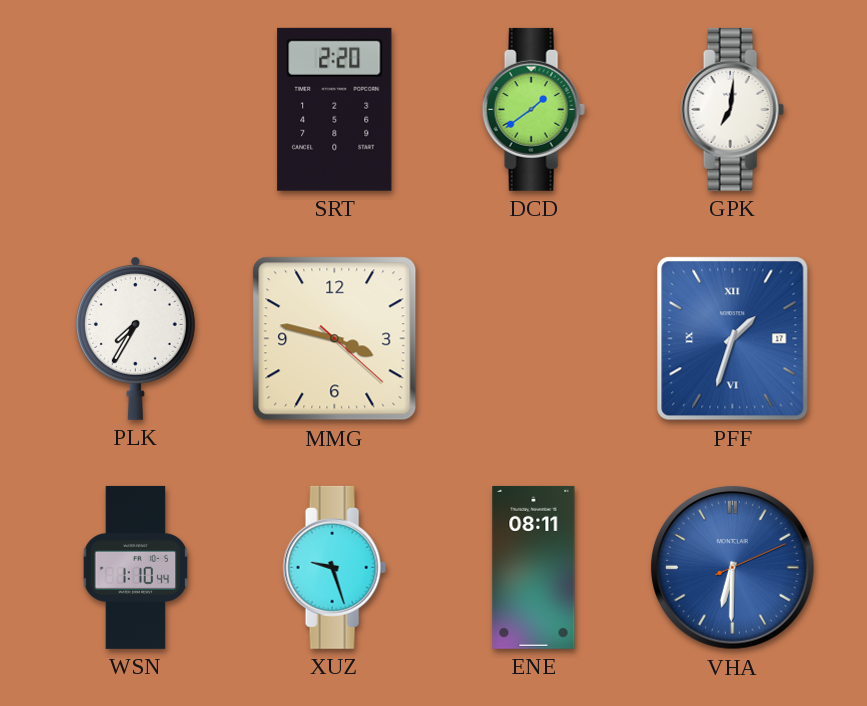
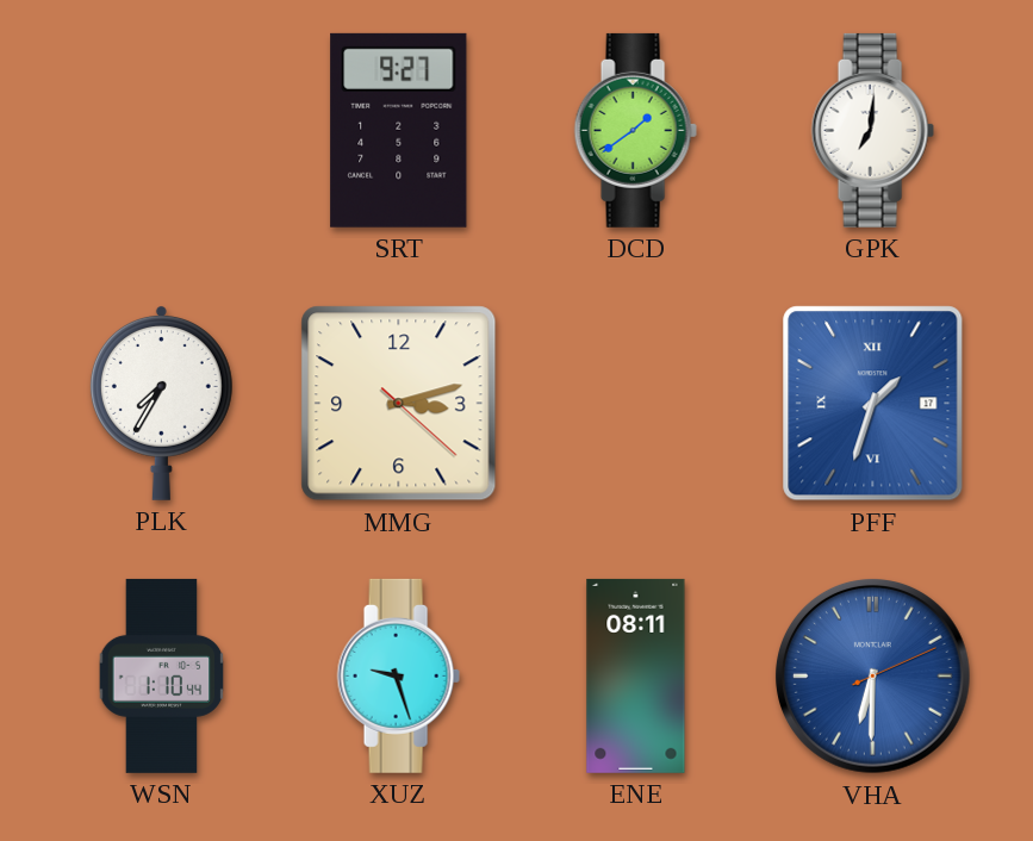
SRT: 2:20 -> 9:27
MMG: 3:47 -> 3:12
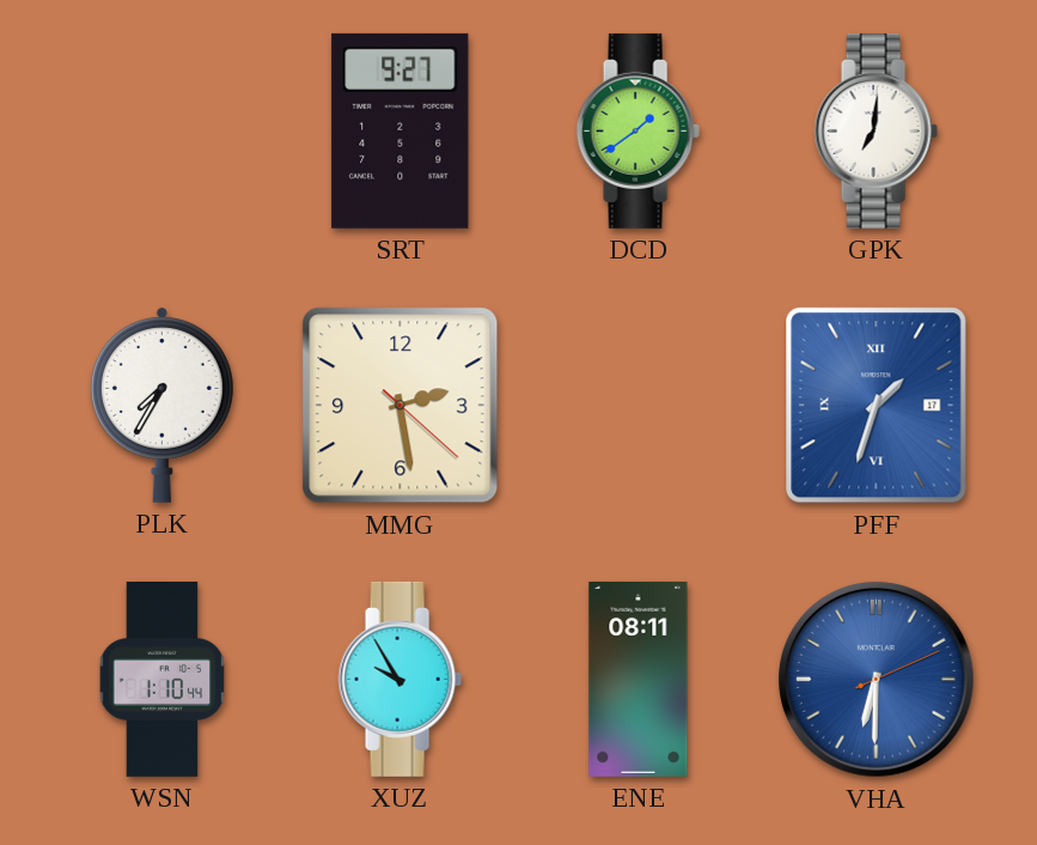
MMG: 3:12 -> 2:28
XUZ: 9:27 -> 9:55
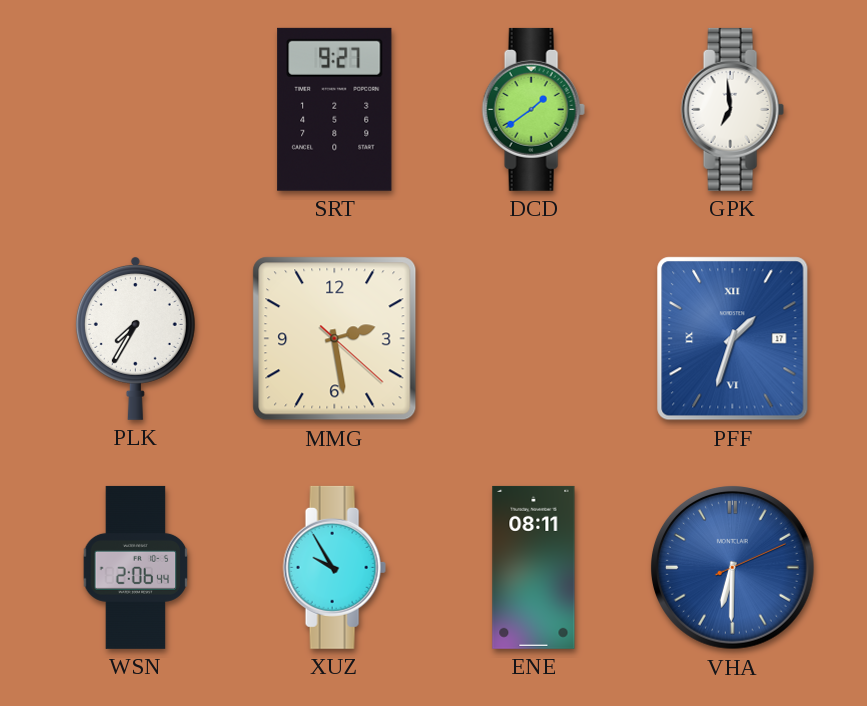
GPK: 7:01 -> 6:59
WSN: 1:10 -> 2:06
